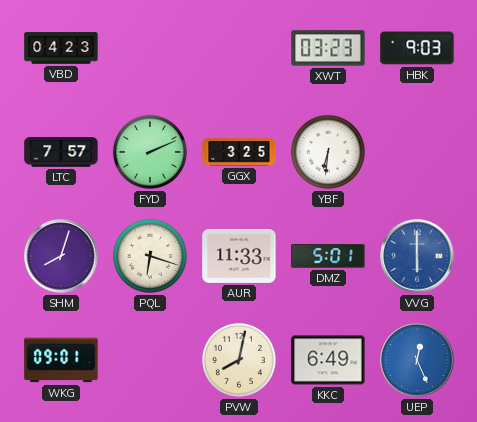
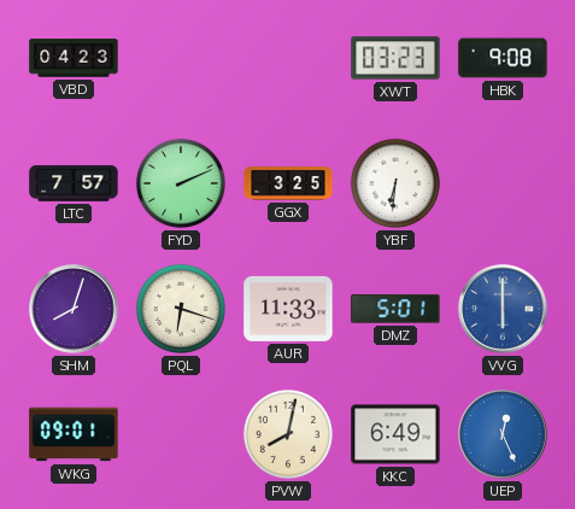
HBK: 9:03 -> 9:08
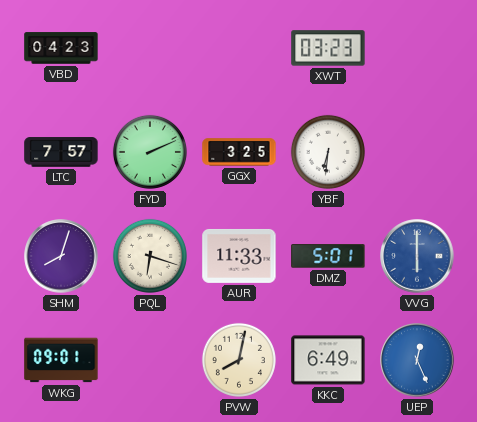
HBK: 9:08 -> none
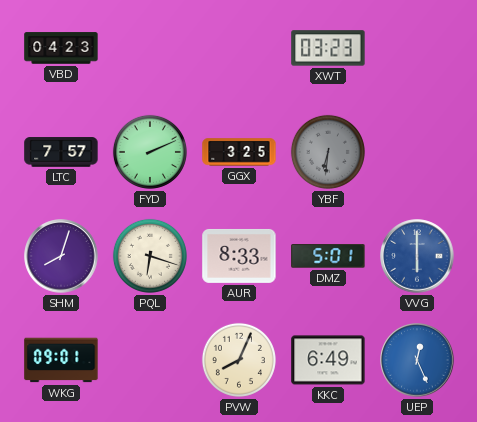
YBF dial: white -> grey
AUR: 11:33 -> 8:33
PVW: 8:02 -> 8:04
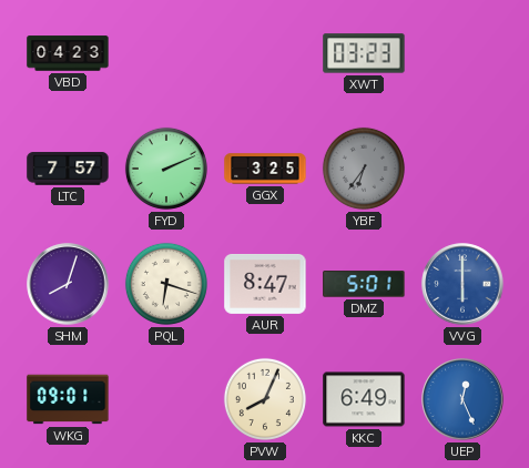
YBF: 6:31 -> 6:36
AUR: 8:33 -> 8:47
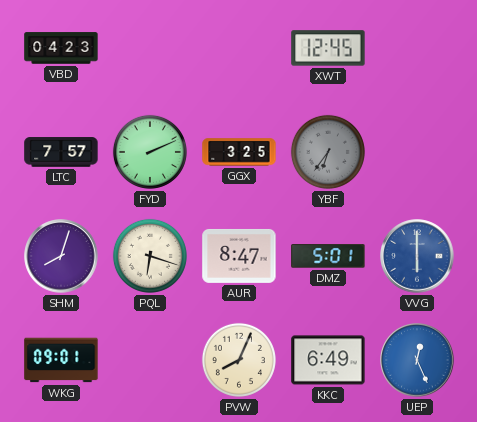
XWT: 03:23 -> 12:45
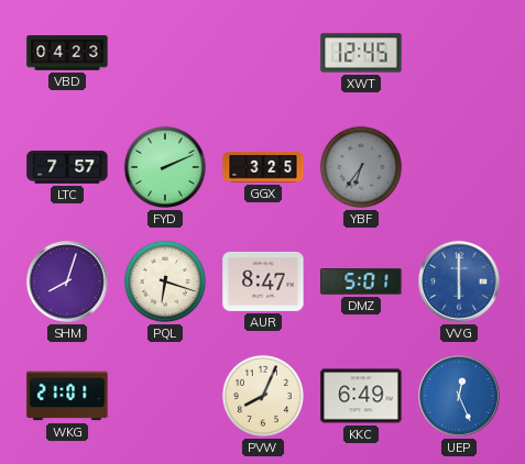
WKG: 09:01 -> 21:01
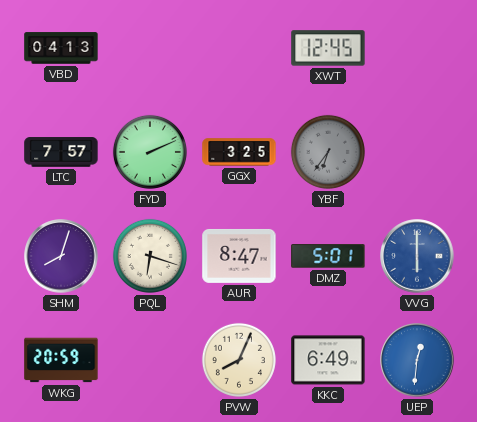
VBD: 04:23 -> 04:13
WKG: 21:01 -> 20:59
UEP: 12:26 -> 12:31
